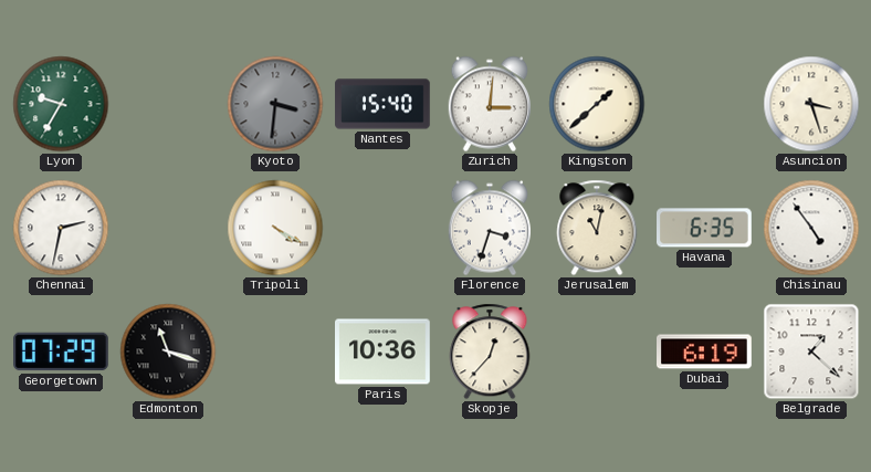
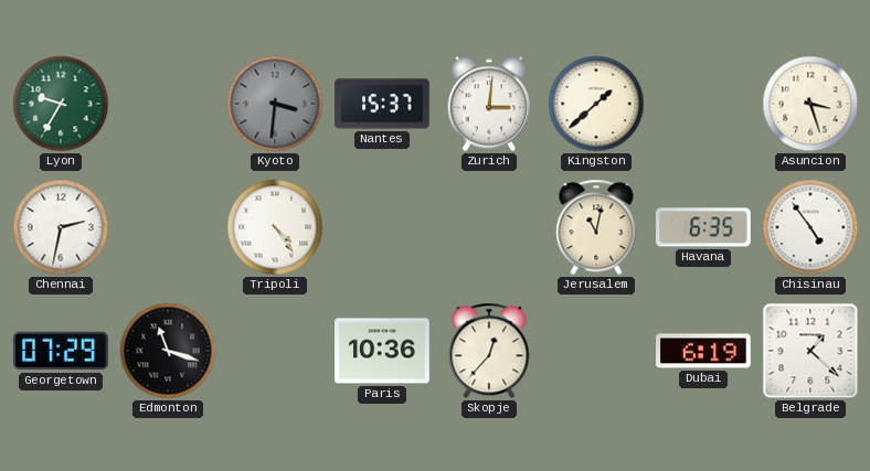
Nantes: 15:40 -> 15:37
Tripoli: 4:20 -> 4:24
Florence: 3:33 -> none
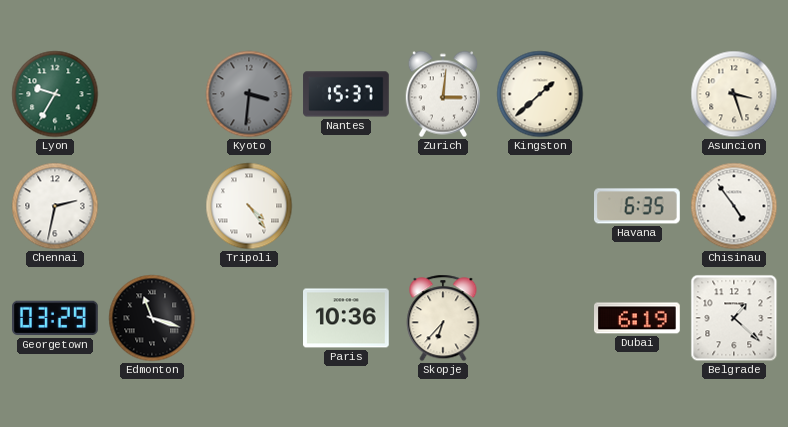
Jerusalem: 11:02 -> none
Georgetown: 07:29 -> 03:29
Skopje: 12:37 -> 6:37
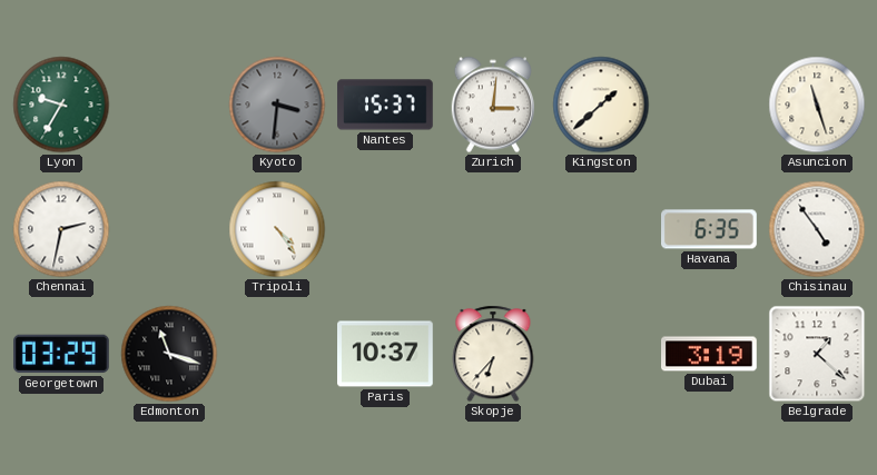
Asuncion: 3:27 -> 11:27
Paris: 10:36 -> 10:37
Dubai: 6:19 -> 3:19
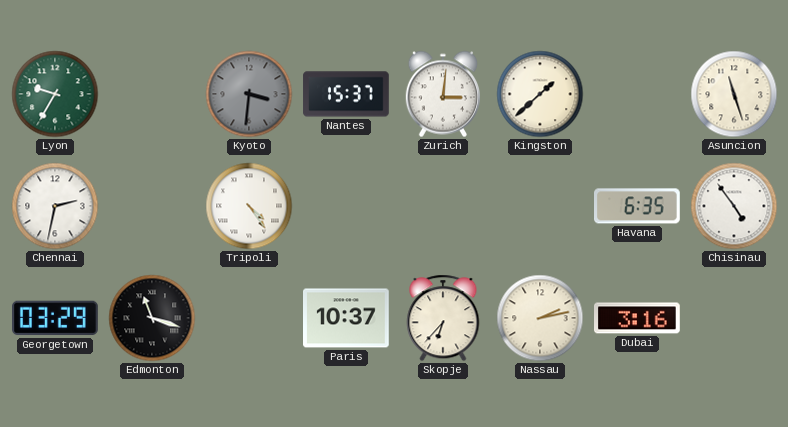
Nassau: none -> 2:13
Dubai: 3:19 -> 3:16
Belgrade: 1:22 -> none
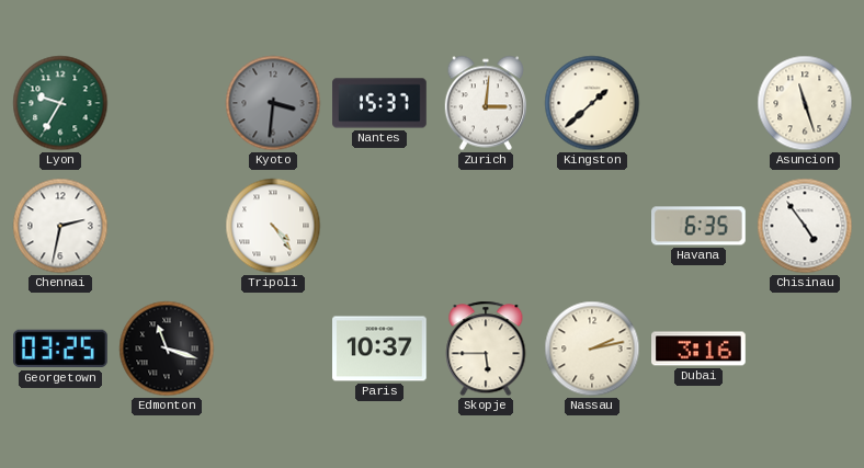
Georgetown: 03:29 -> 03:25
Skopje: 6:37 -> 5:45
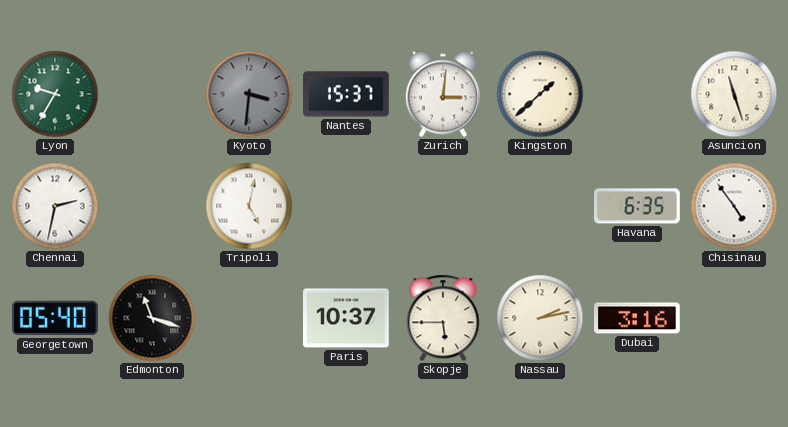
Tripoli: 4:24 -> 5:02
Georgetown: 03:25 -> 05:40
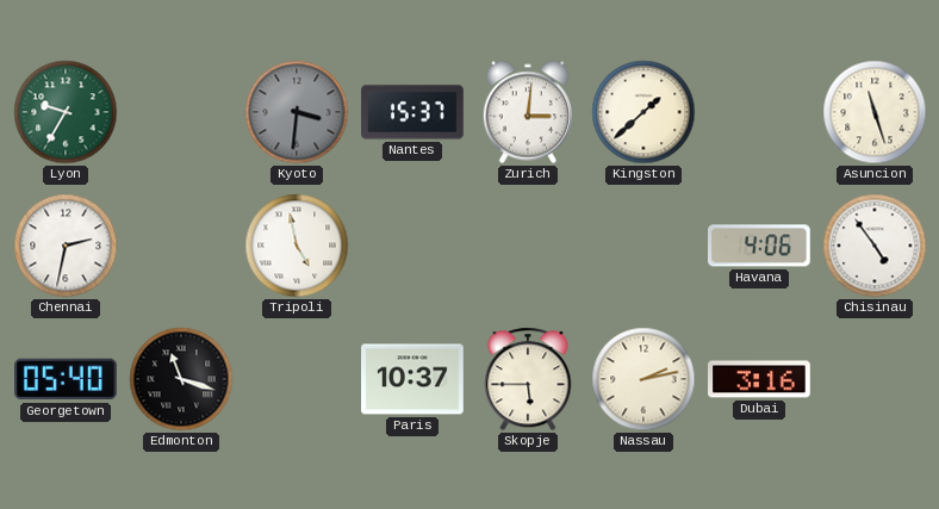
Tripoli: 5:02 -> 4:58
Havana: 6:35 -> 4:06
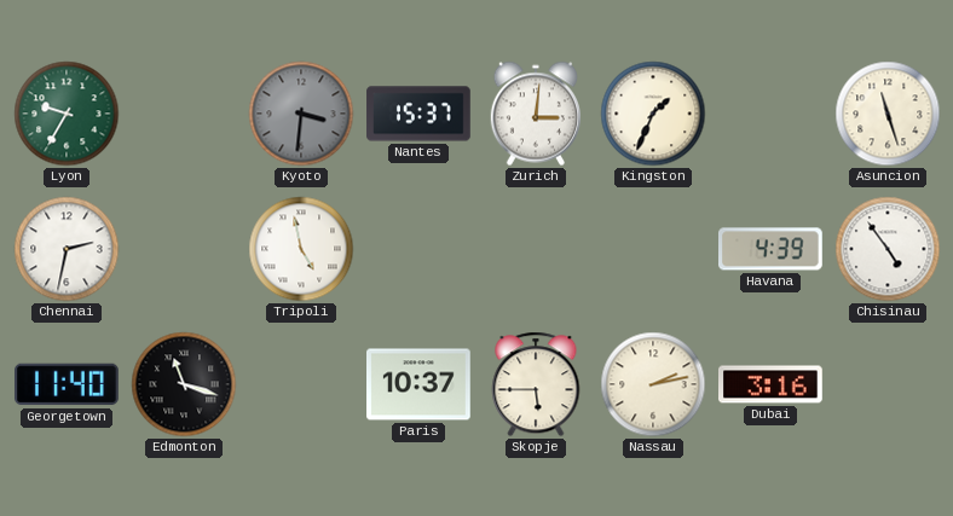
Kingston: 1:38 -> 1:34
Havana: 4:06 -> 4:39
Georgetown: 05:40 -> 11:40
